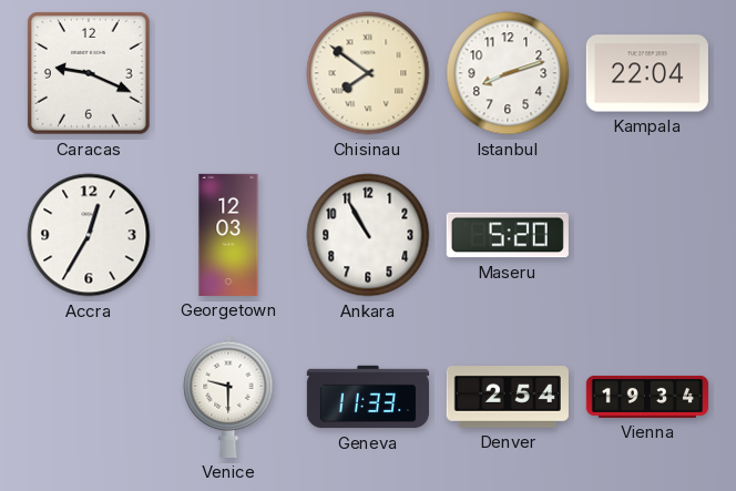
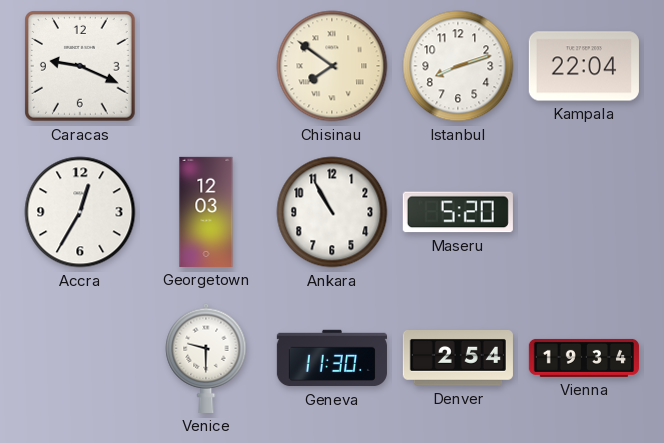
Geneva: 11:33 -> 11:30
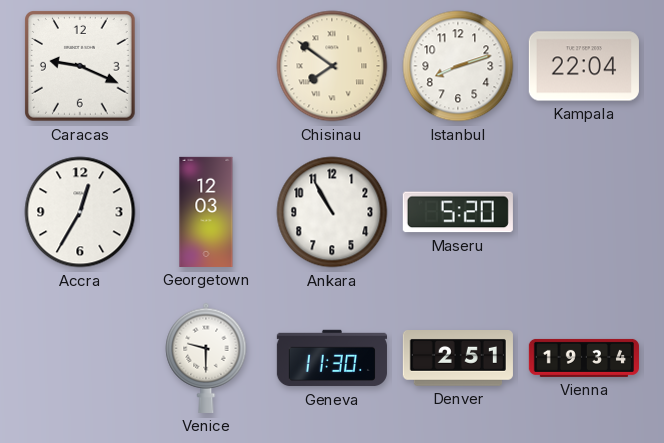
Denver: 2:54 -> 2:51
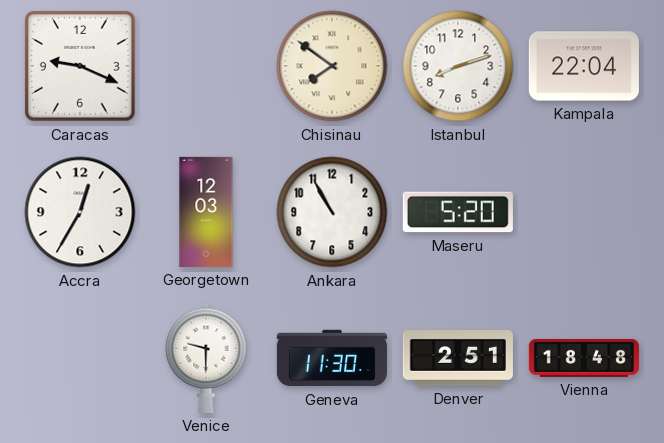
Vienna: 19:34 -> 18:48
